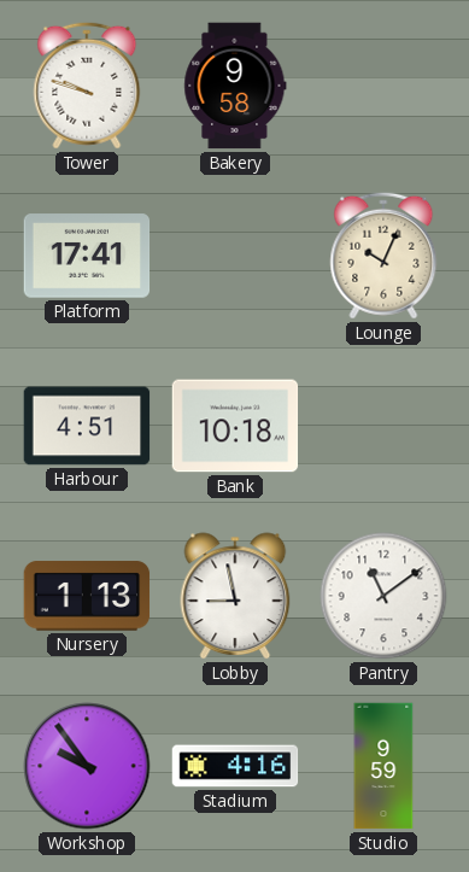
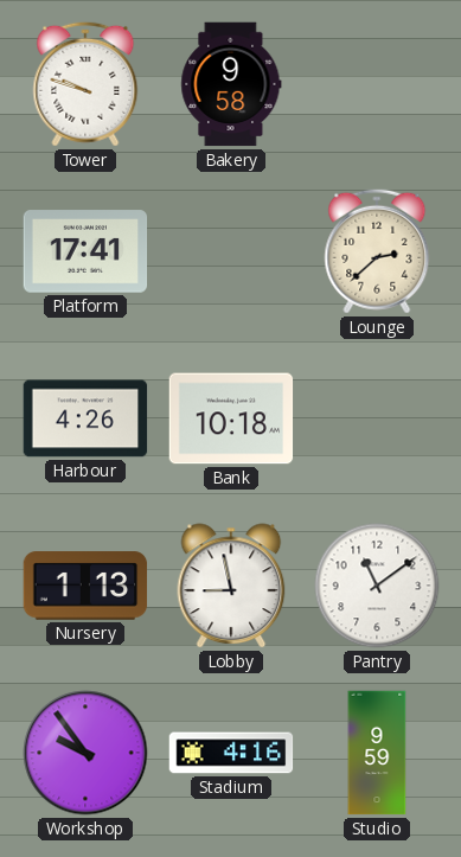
Lounge: 10:04 -> 2:38
Harbour: 4:51 -> 4:26
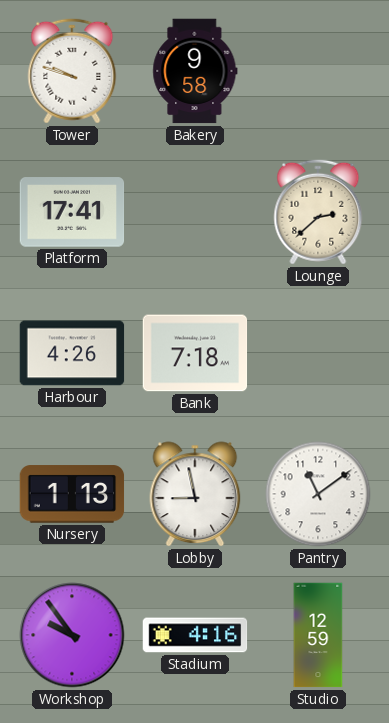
Bank: 10:18 -> 7:18
Studio: 9:59 -> 12:59
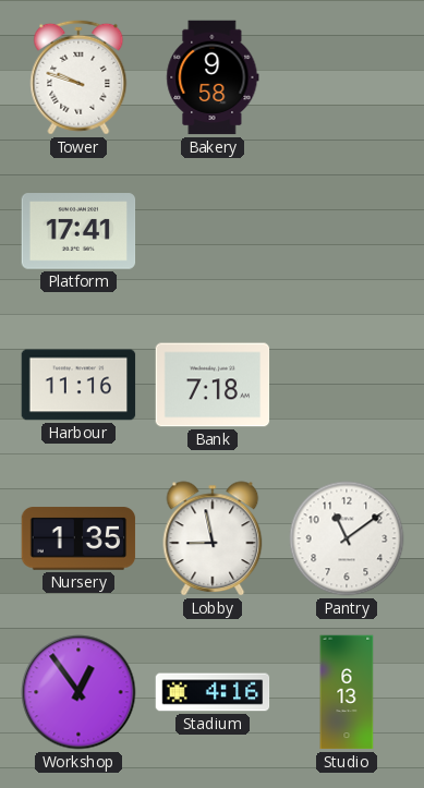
Lounge: 2:38 -> none
Harbour: 4:26 -> 11:16
Nursery: 1:13 -> 1:35
Workshop: 9:54 -> 12:54
Studio: 12:59 -> 6:13
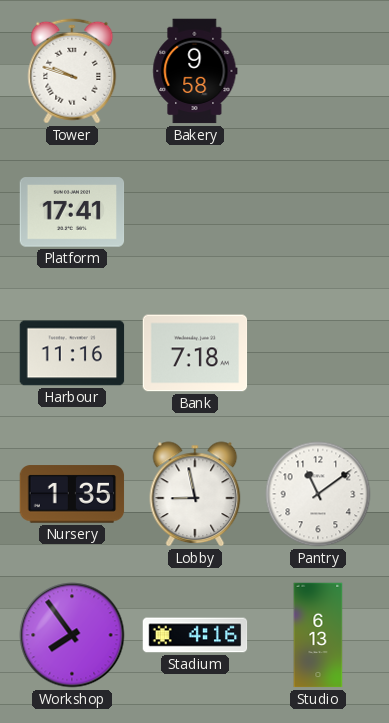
Workshop: 12:54 -> 7:54
